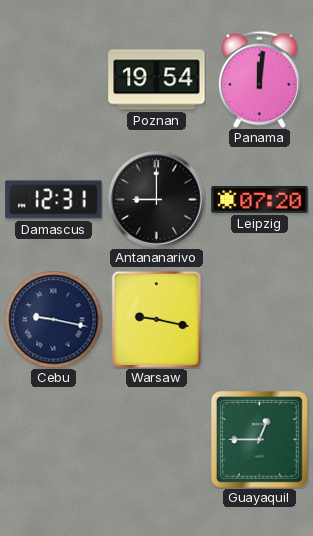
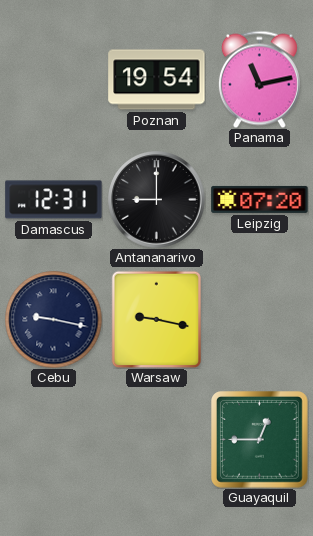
Panama: 12:01 -> 11:13
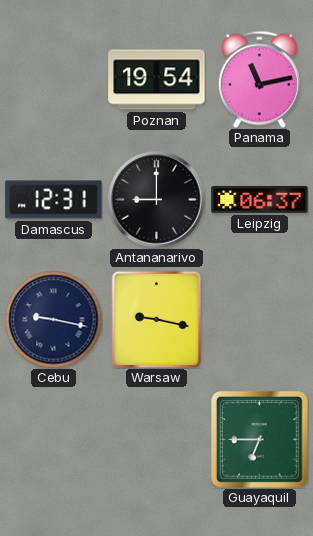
Leipzig: 07:20 -> 06:37
Guayaquil: 12:45 -> 6:45
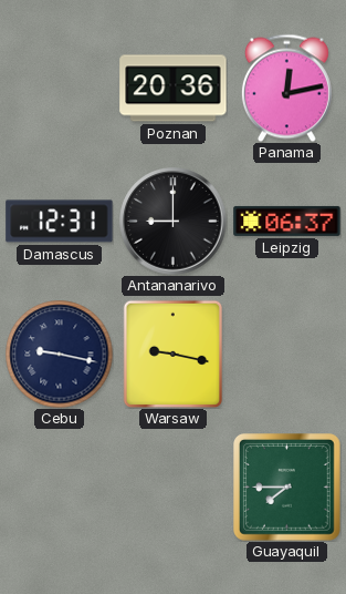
Poznan: 19:54 -> 20:36
Panama: 11:13 -> 12:13
Guayaquil: 6:45 -> 7:45
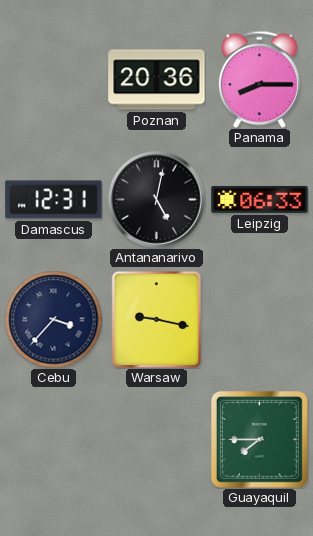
Panama: 12:13 -> 8:15
Antananarivo: 9:00 -> 5:02
Leipzig: 06:37 -> 06:33
Cebu: 9:17 -> 3:37
